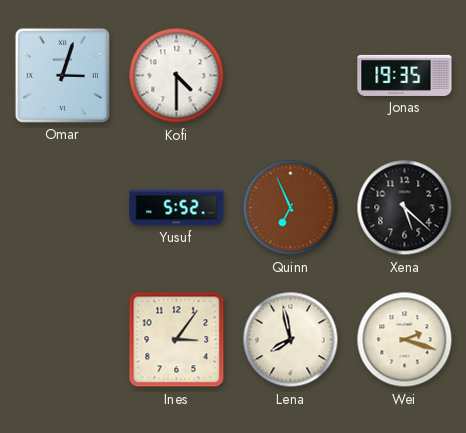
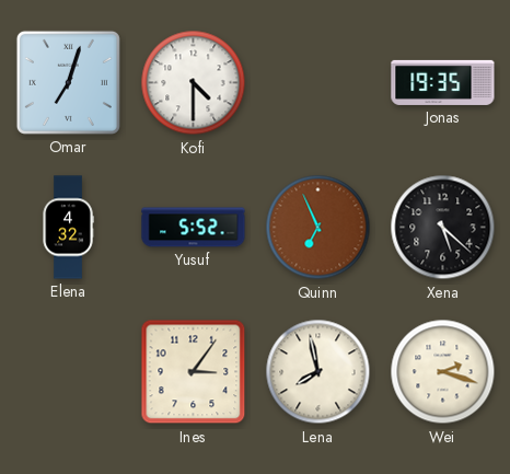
Omar: 3:03 -> 7:03
Elena: none -> 4:32
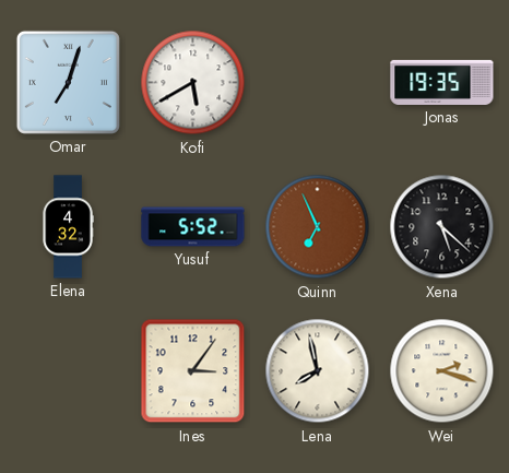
Kofi: 4:30 -> 5:40
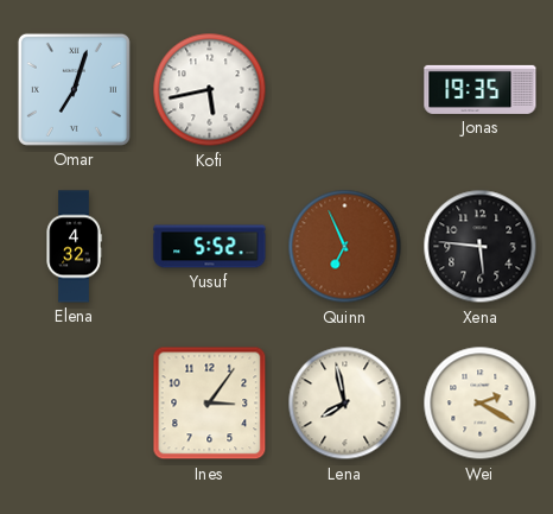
Kofi: 5:40 -> 5:43
Xena: 5:22 -> 5:46
Wei: 2:18 -> 2:20
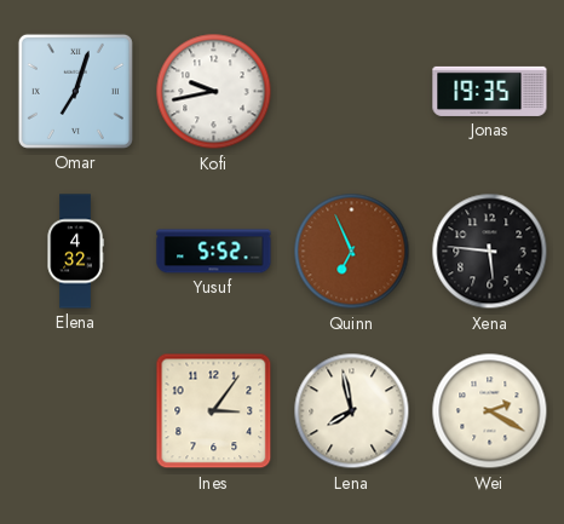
Kofi: 5:43 -> 9:43
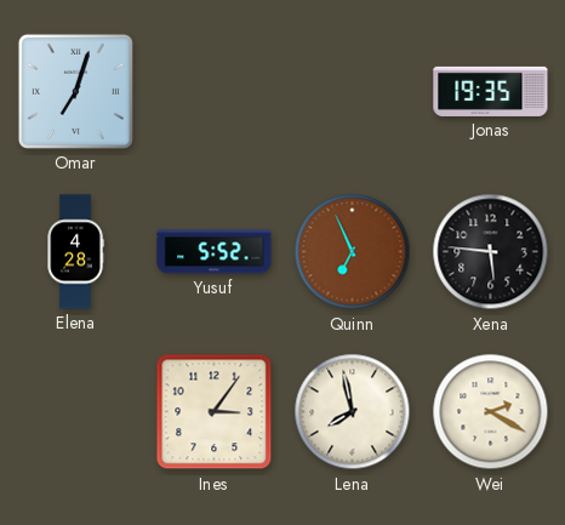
Kofi: 9:43 -> none
Elena: 4:32 -> 4:28
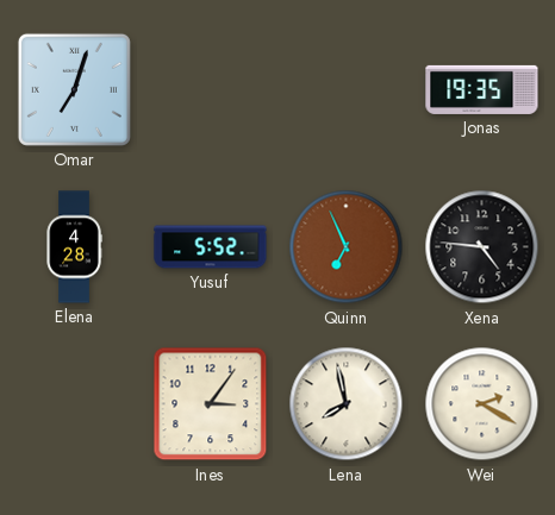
Xena: 5:46 -> 4:46
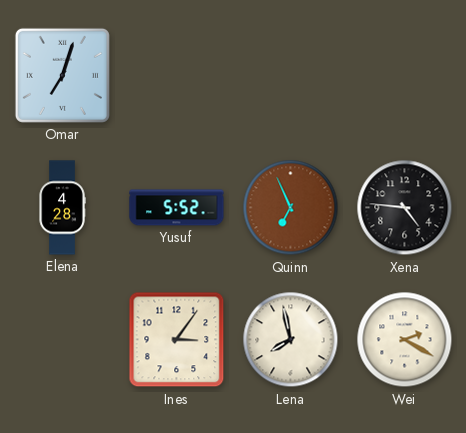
Jonas: 19:35 -> none
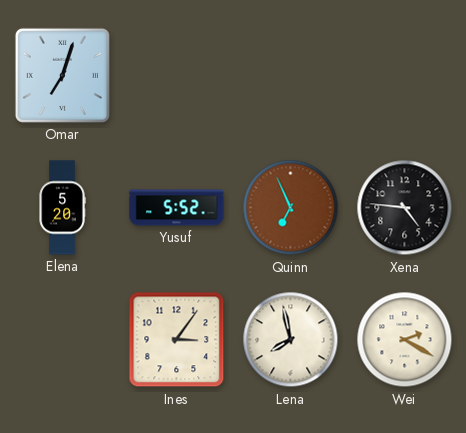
Elena: 4:28 -> 5:20
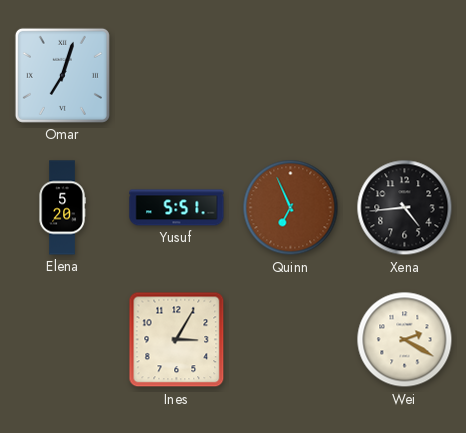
Yusuf: 5:52 -> 5:51
Xena: 4:46 -> 4:44
Ines: 3:06 -> 3:05
Lena: 7:58 -> none
